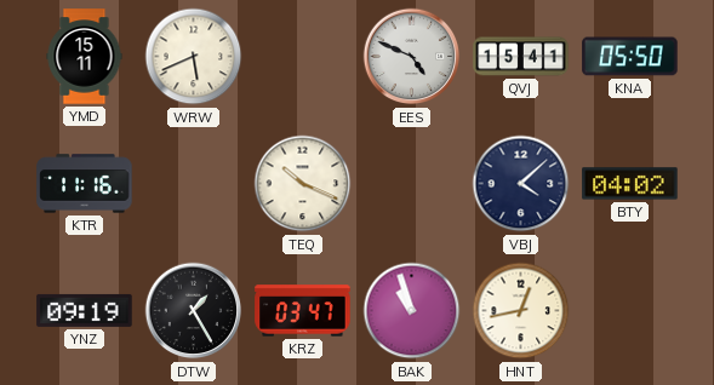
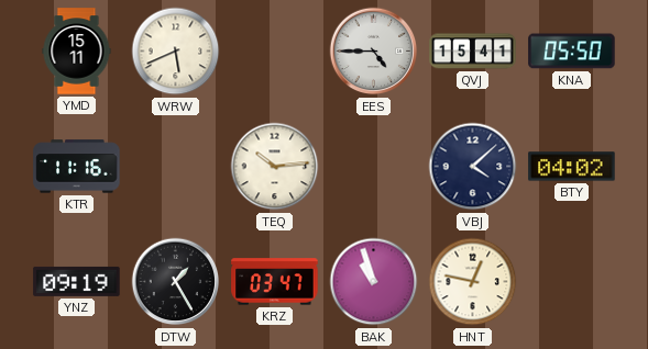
EES: 4:49 -> 4:45
TEQ: 10:19 -> 10:14
HNT: 12:43 -> 12:47
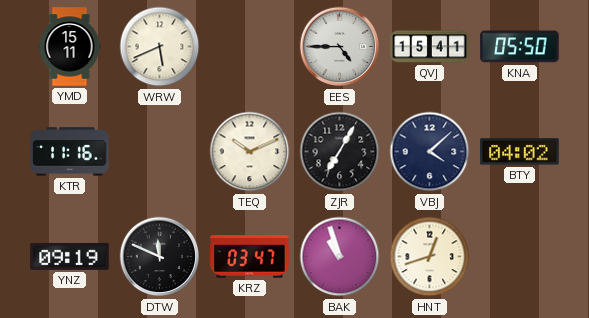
TEQ: 10:14 -> 10:11
ZJR: none -> 7:05
DTW: 1:25 -> 11:49
HNT: 12:47 -> 12:42
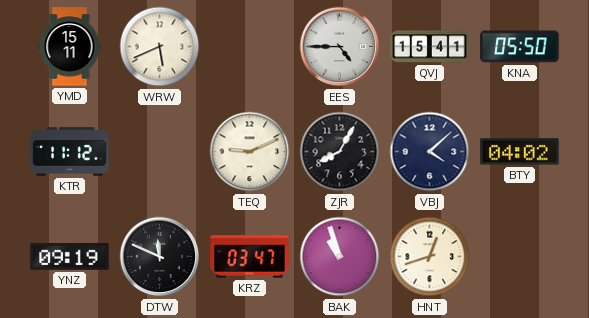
KTR: 11:16 -> 11:12
TEQ: 10:11 -> 9:11
ZJR: 7:05 -> 8:05
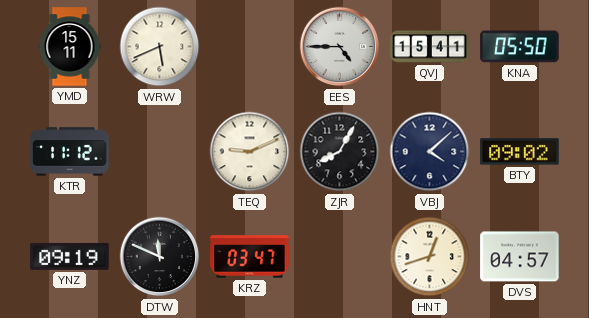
BTY: 04:02 -> 09:02
BAK: 10:57 -> none
DVS: none -> 04:57
